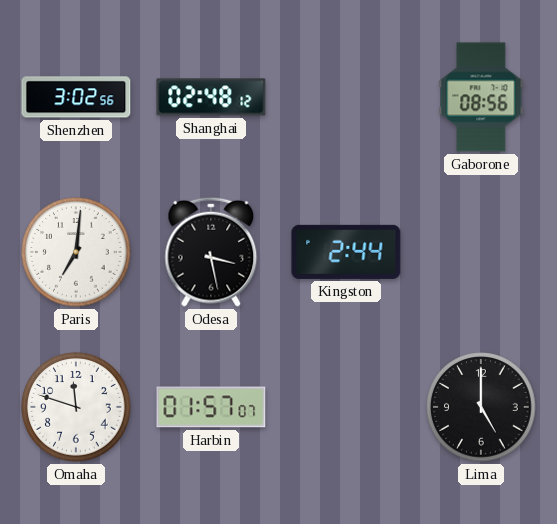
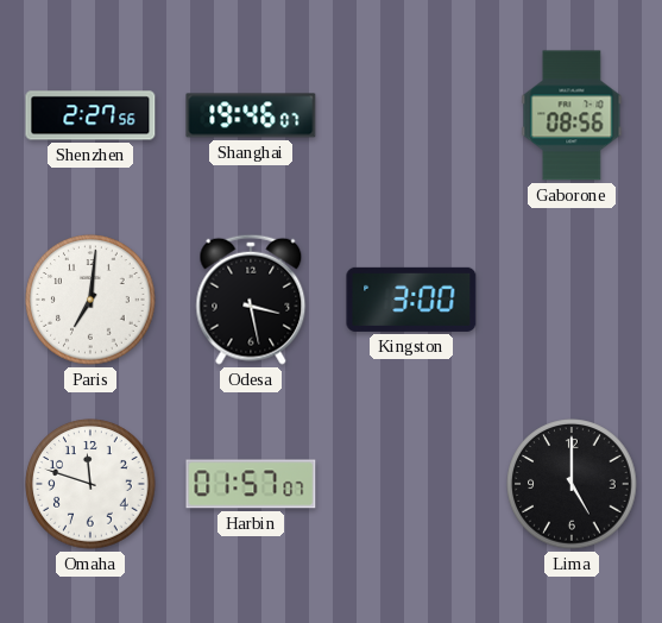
Shenzhen: 3:02 -> 2:27
Shanghai: 02:48 -> 19:46
Kingston: 2:44 -> 3:00
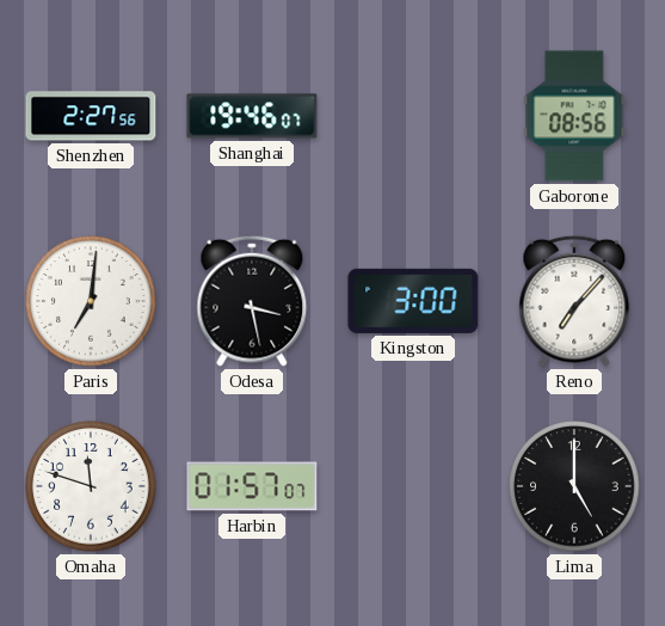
Reno: none -> 7:07
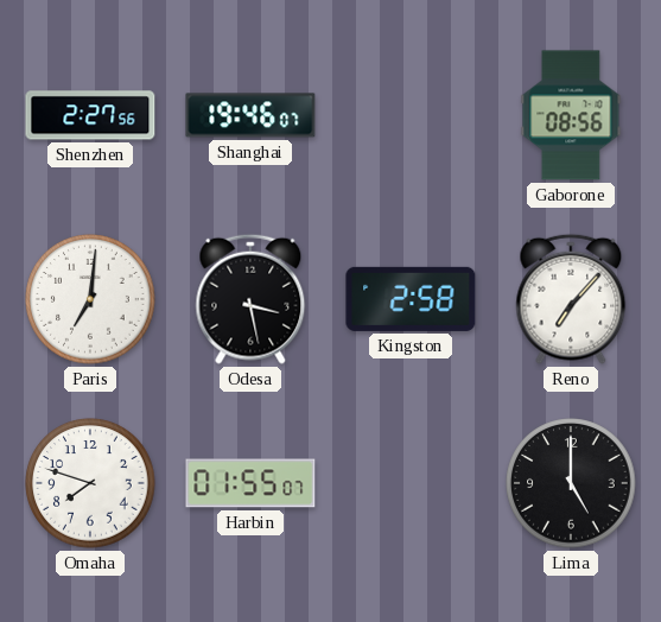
Kingston: 3:00 -> 2:58
Omaha: 11:48 -> 7:48
Harbin: 01:57 -> 01:55
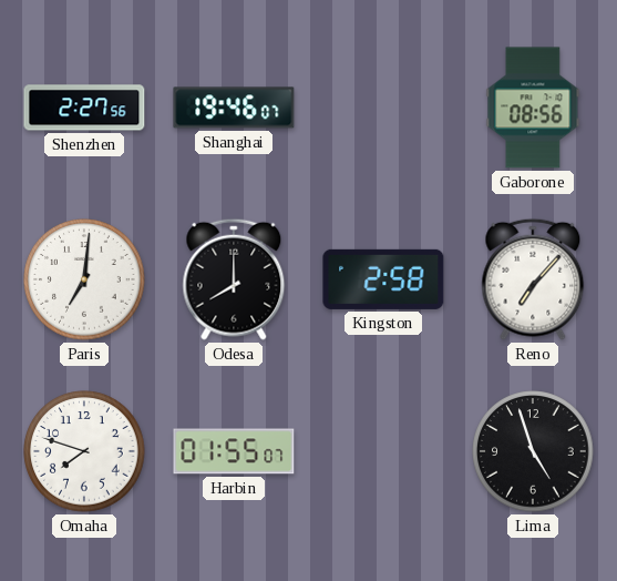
Odesa: 3:28 -> 8:00
Lima: 5:00 -> 4:57
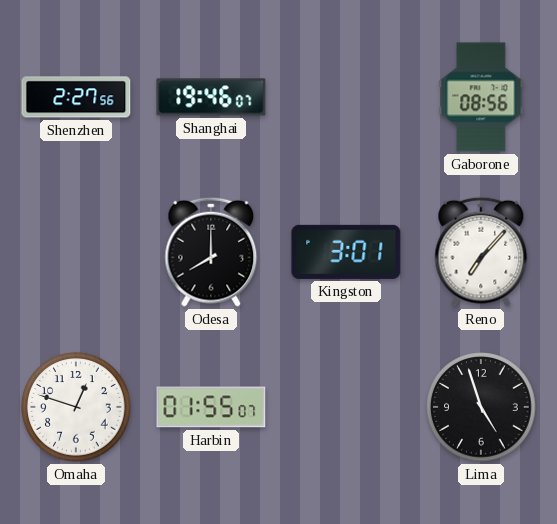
Paris: 7:01 -> none
Kingston: 2:58 -> 3:01
Omaha: 7:48 -> 12:48
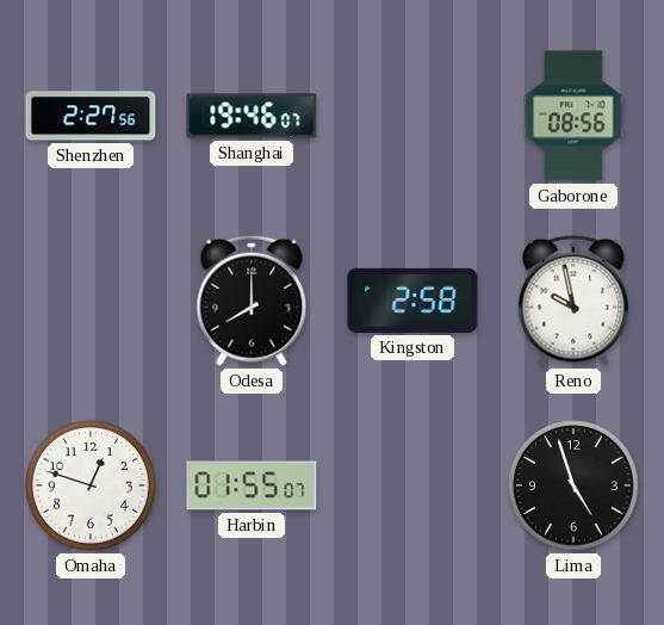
Kingston: 3:01 -> 2:58
Reno: 7:07 -> 9:58
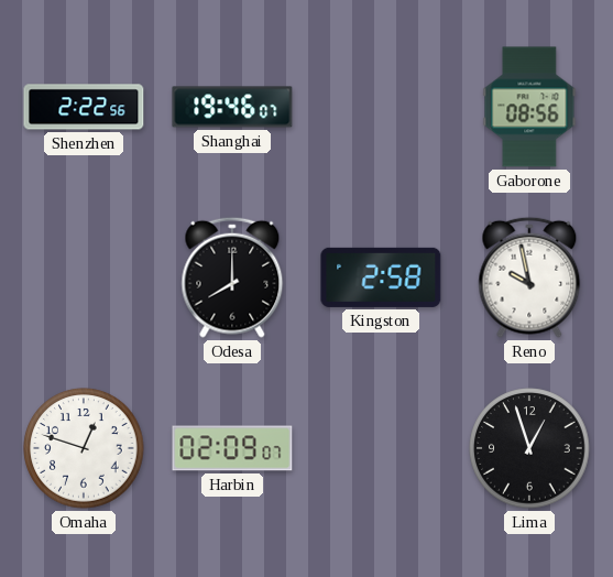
Shenzhen: 2:27 -> 2:22
Harbin: 01:55 -> 02:09
Lima: 4:57 -> 12:57
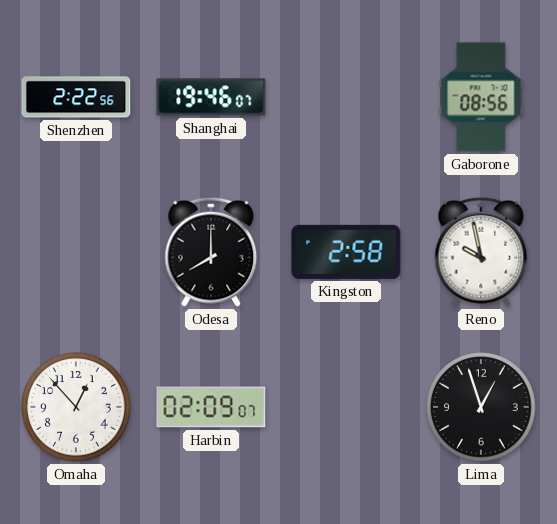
Omaha: 12:48 -> 12:53
